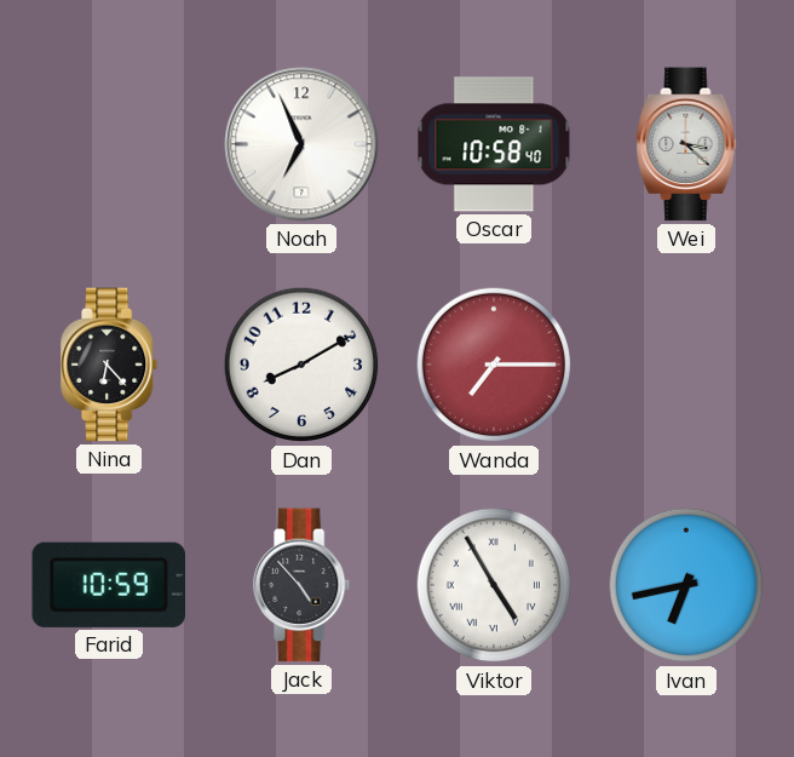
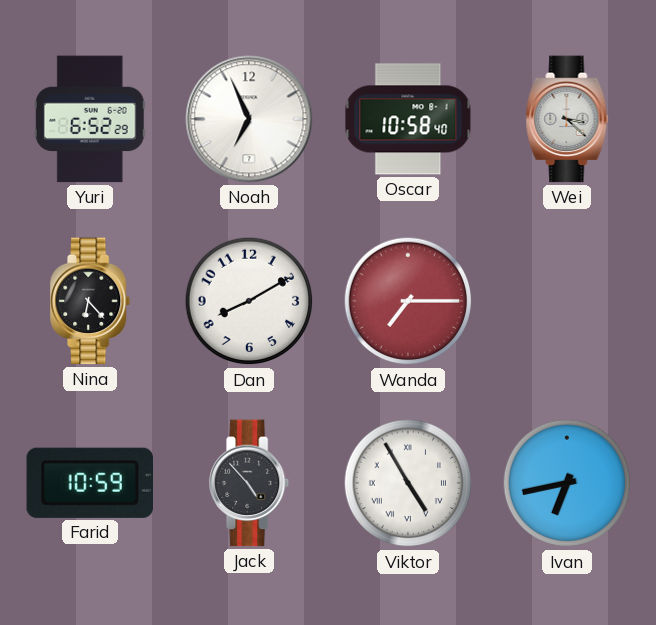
Yuri: none -> 6:52
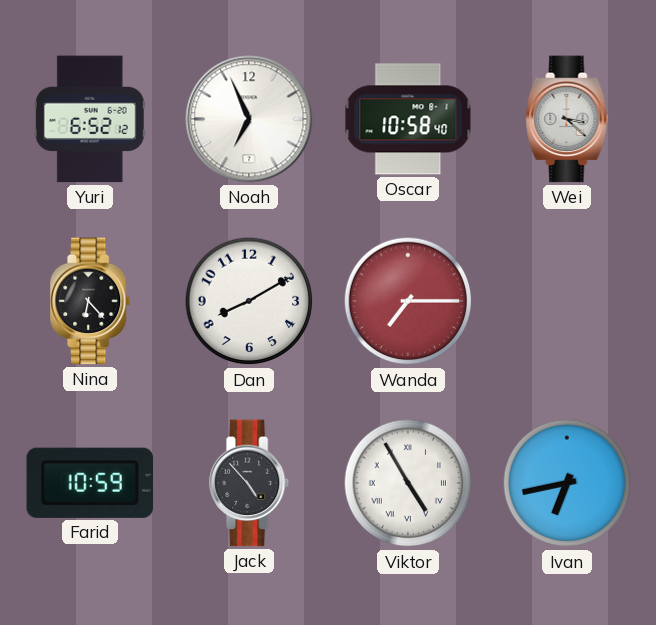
Yuri: 6:52:29 -> 6:52:12
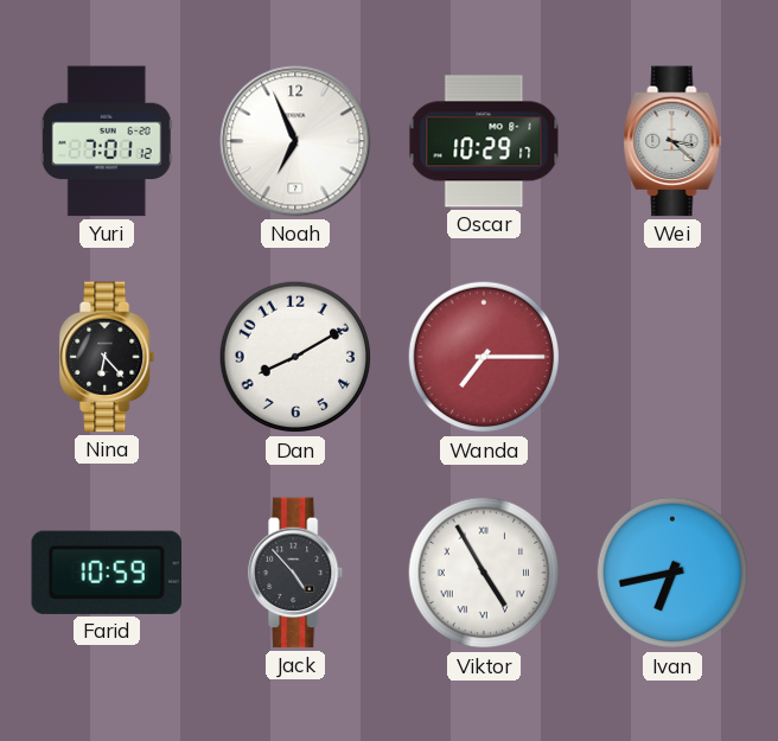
Yuri: 6:52 -> 7:01
Oscar: 10:58 -> 10:29
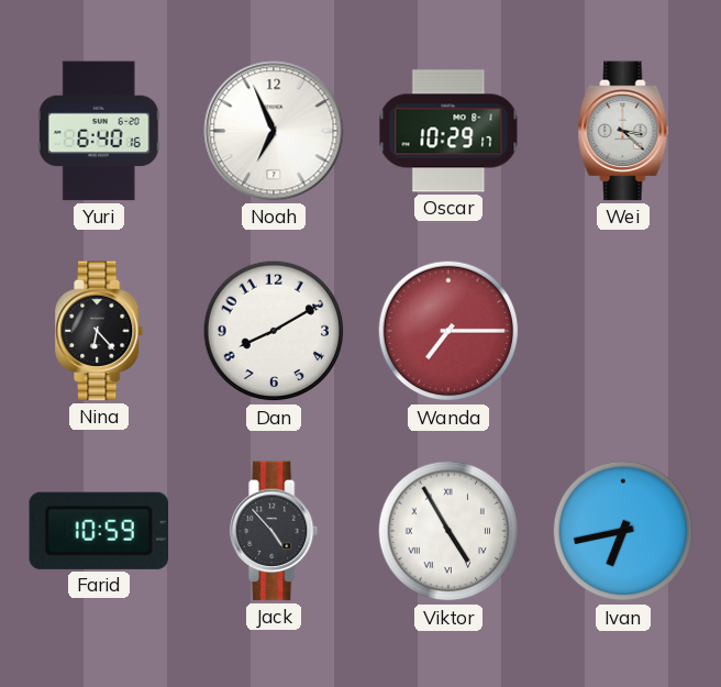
Yuri: 7:01 -> 6:40
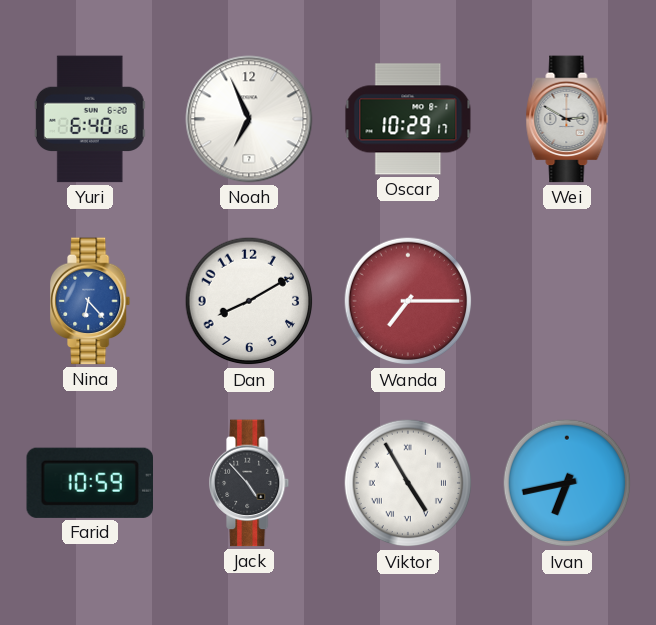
Wei: 3:22 -> 2:50
Nina dial: black -> blue
